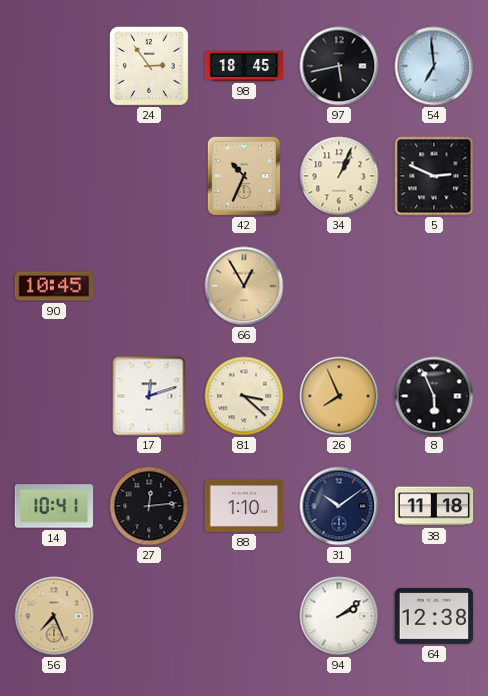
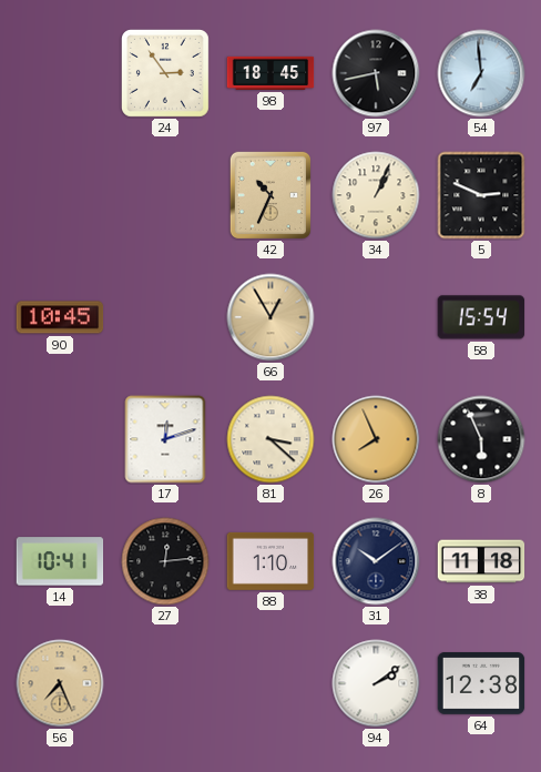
58: none -> 15:54
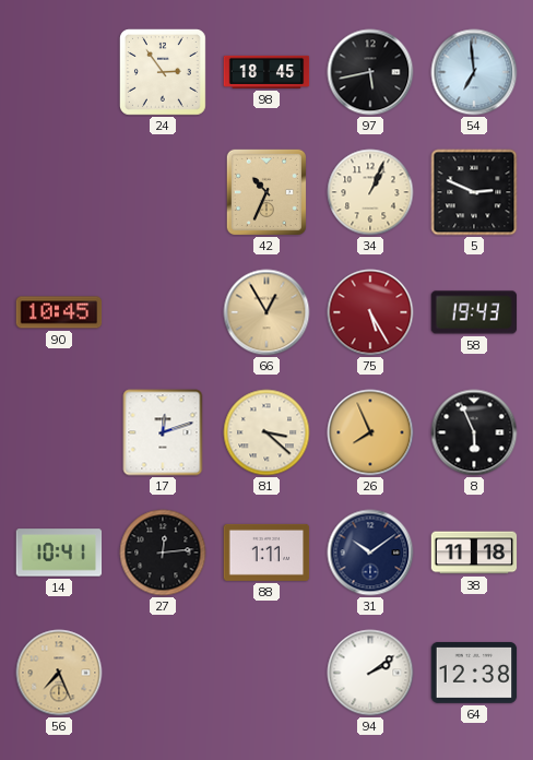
75: none -> 5:25
58: 15:54 -> 19:43
88: 1:10 -> 1:11
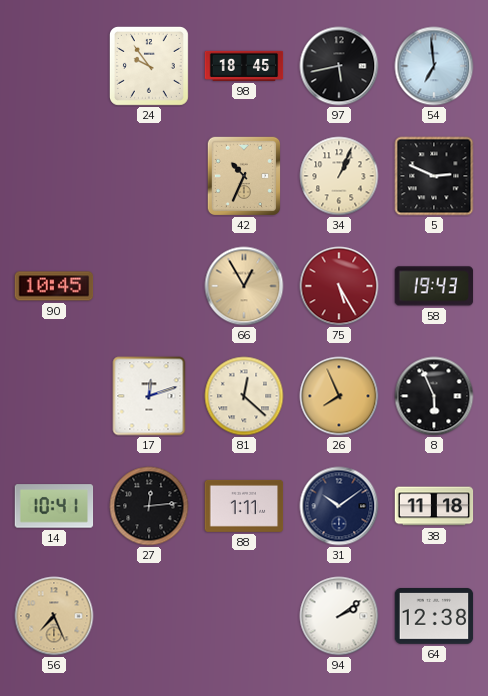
24: 2:54 -> 9:54
81: 3:22 -> 12:22
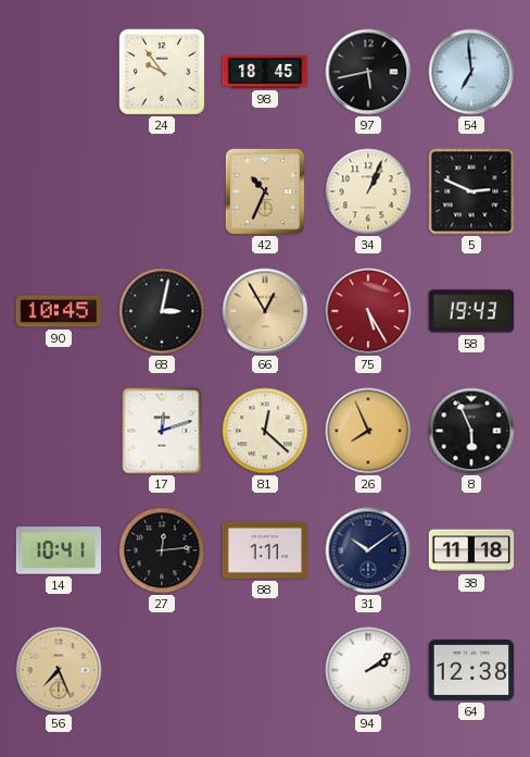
68: none -> 3:02
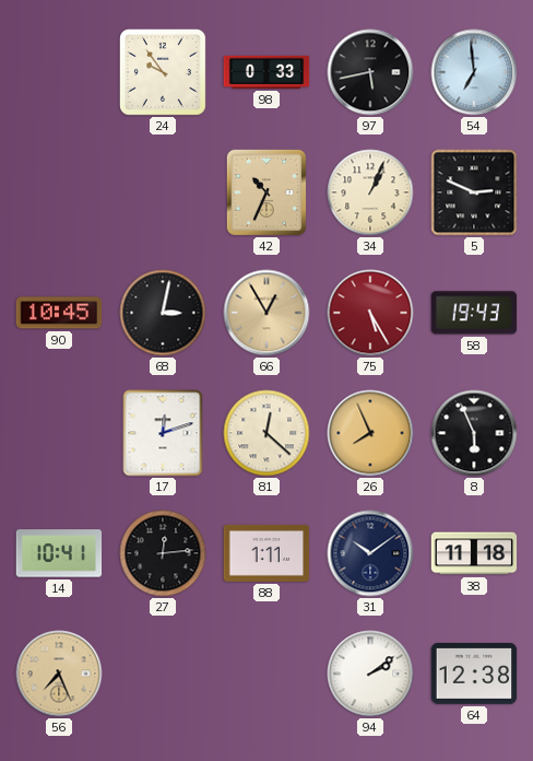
98: 18:45 -> 0:33
